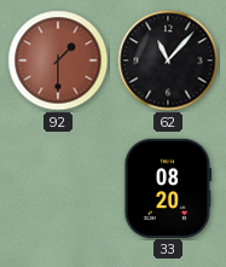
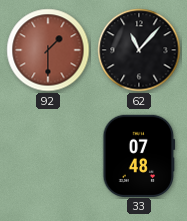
33: 08:20 -> 07:48
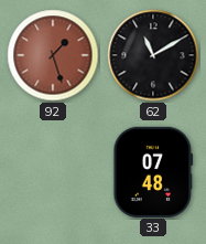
92: 1:30 -> 1:27
62: 11:07 -> 11:10
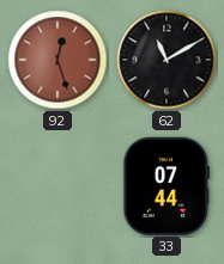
92: 1:27 -> 12:27
33: 07:48 -> 07:44
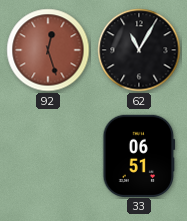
62: 11:10 -> 11:05
33: 07:44 -> 06:51
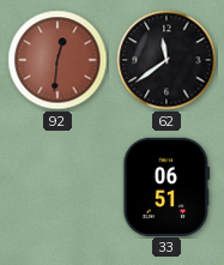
92: 12:27 -> 12:31
62: 11:05 -> 11:39
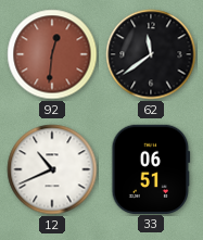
12: none -> 10:41
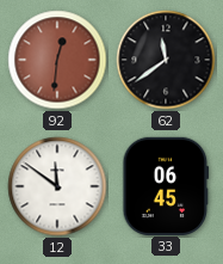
12: 10:41 -> 11:51
33: 06:51 -> 06:45
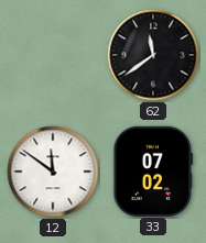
92: 12:31 -> none
33: 06:45 -> 07:02
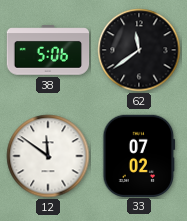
38: none -> 5:06
